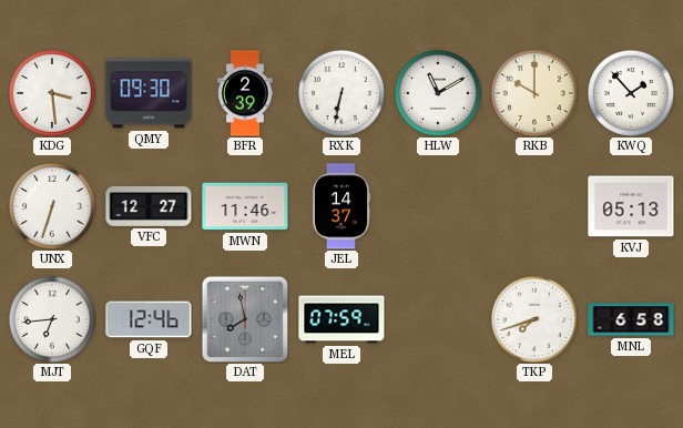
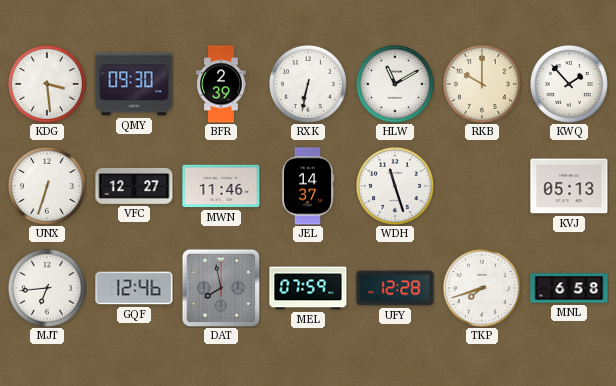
WDH: none -> 11:27
UFY: none -> 12:28
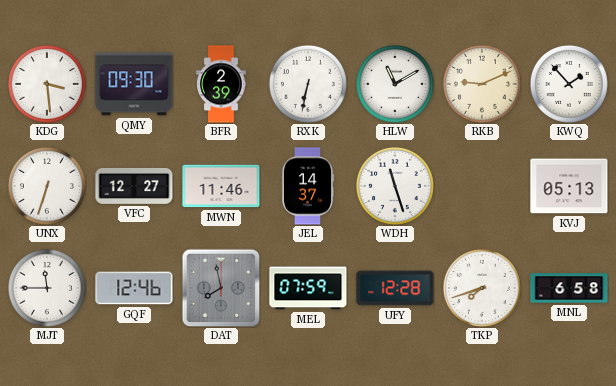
RKB: 10:00 -> 9:11
MJT: 6:44 -> 11:45
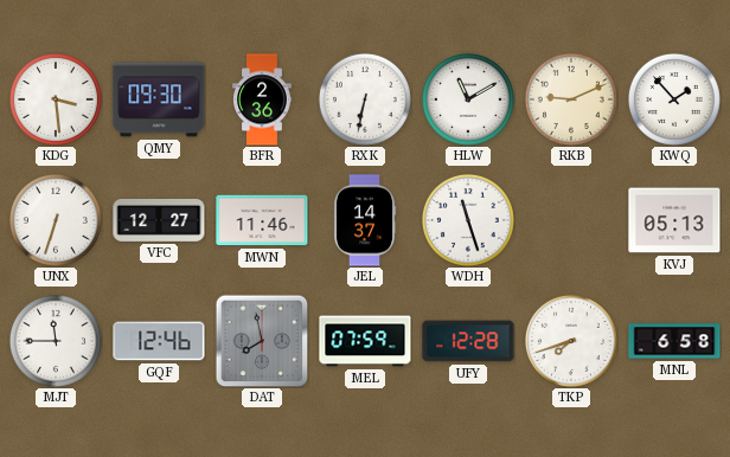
BFR: 2:39 -> 2:36
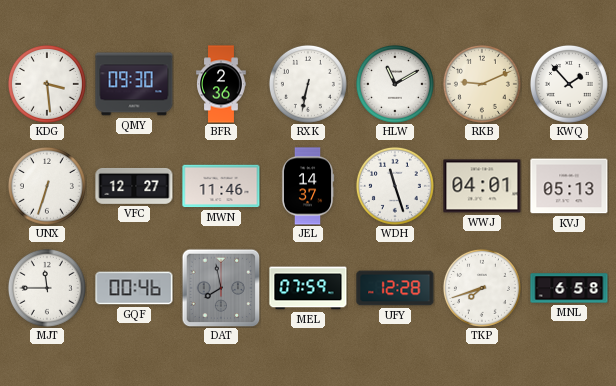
WWJ: none -> 04:01
GQF: 12:46 -> 00:46
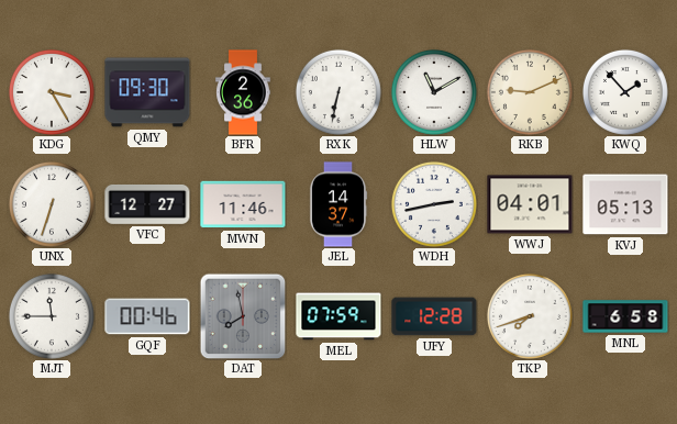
KDG: 3:29 -> 3:25
WDH: 11:27 -> 2:43
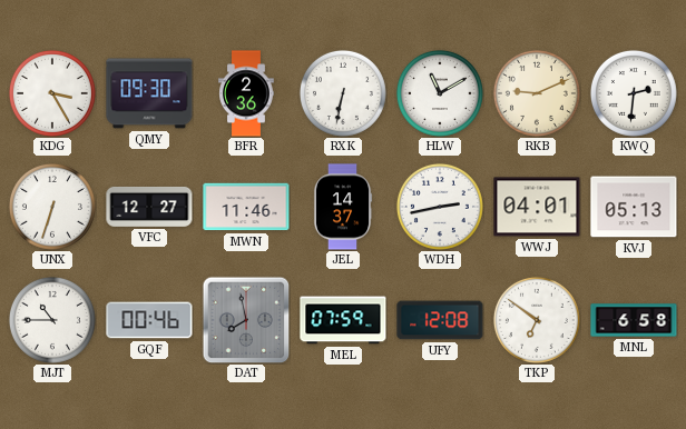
KWQ: 1:53 -> 2:31
MJT: 11:45 -> 10:45
UFY: 12:28 -> 12:08
TKP: 7:42 -> 6:51
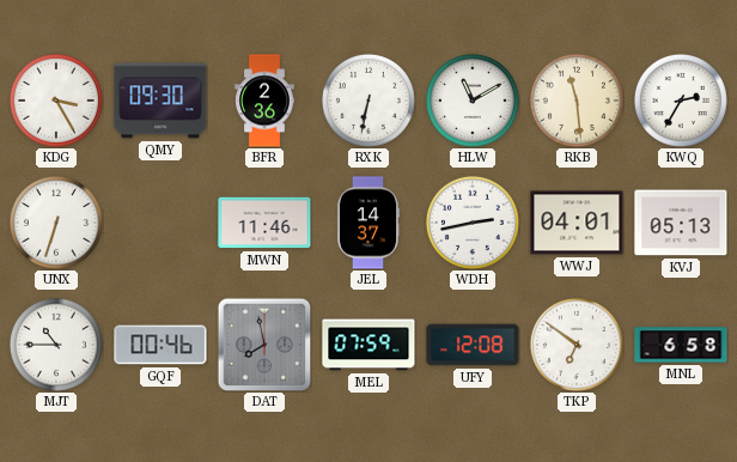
RKB: 9:11 -> 11:29
KWQ: 2:31 -> 2:35
VFC: 12:27 -> none
